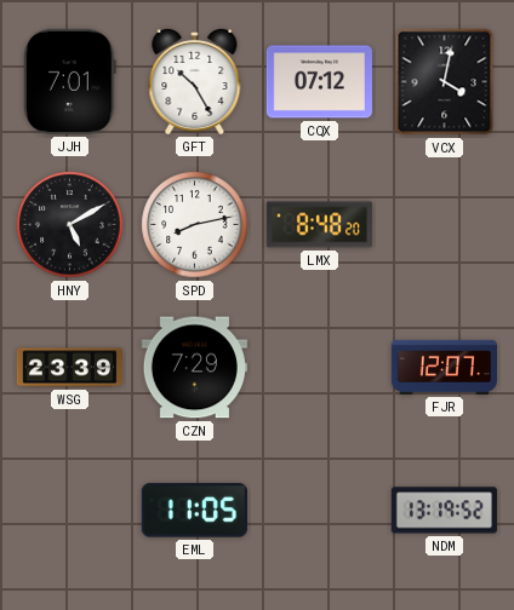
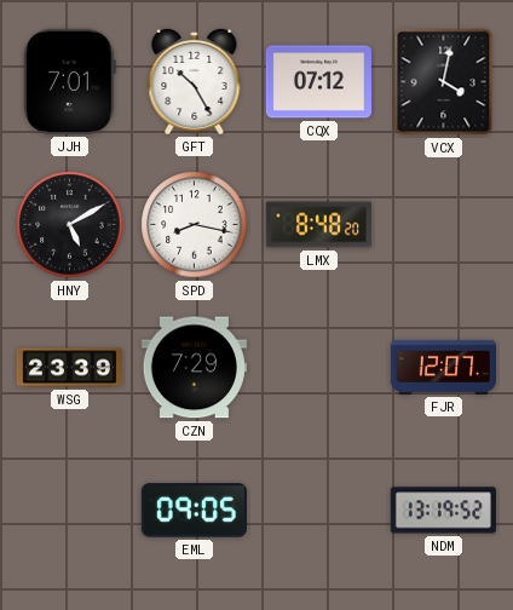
SPD: 8:13 -> 8:17
EML: 11:05 -> 09:05
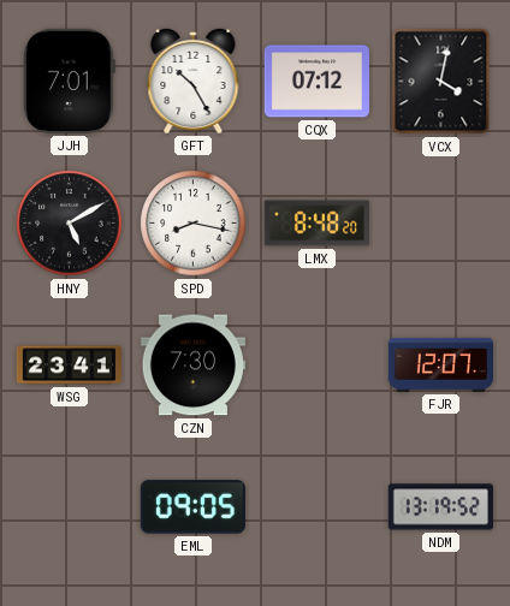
WSG: 23:39 -> 23:41
CZN: 7:29 -> 7:30
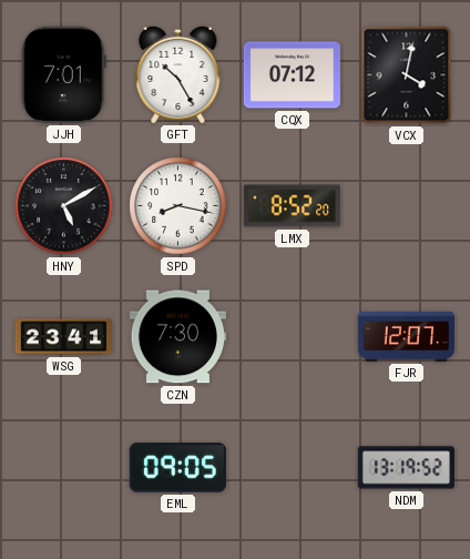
LMX: 8:48 -> 8:52
